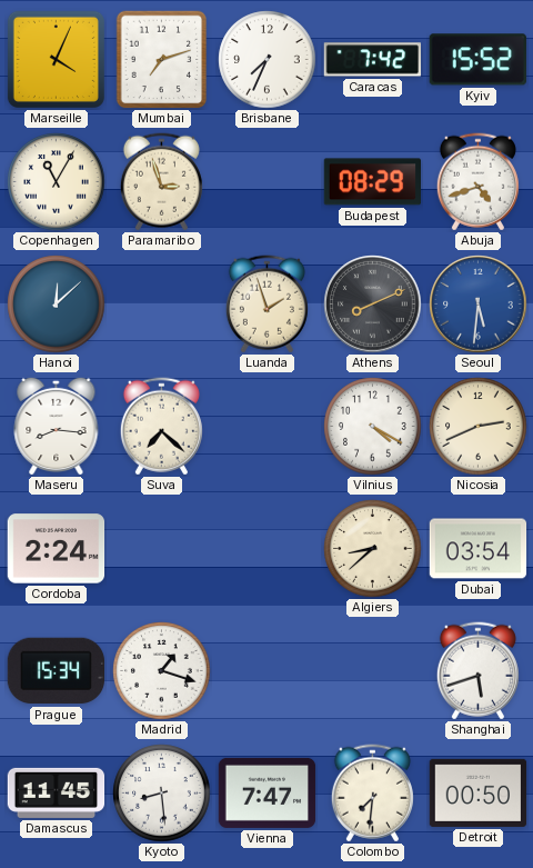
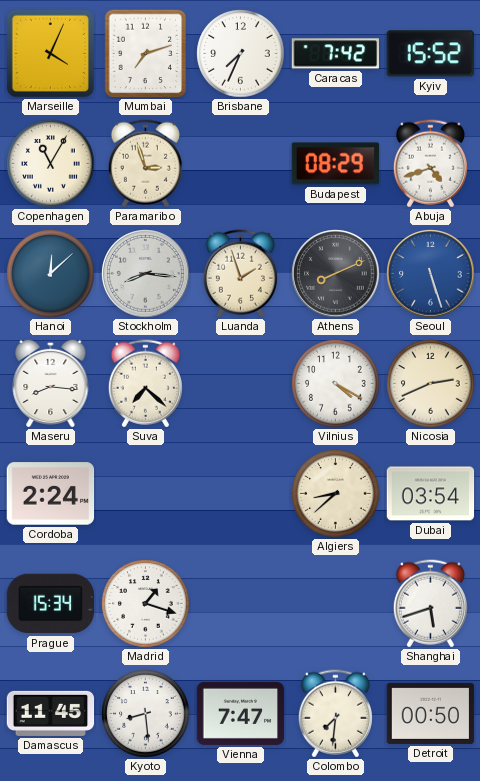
Stockholm: none -> 8:16
Seoul: 5:31 -> 5:27
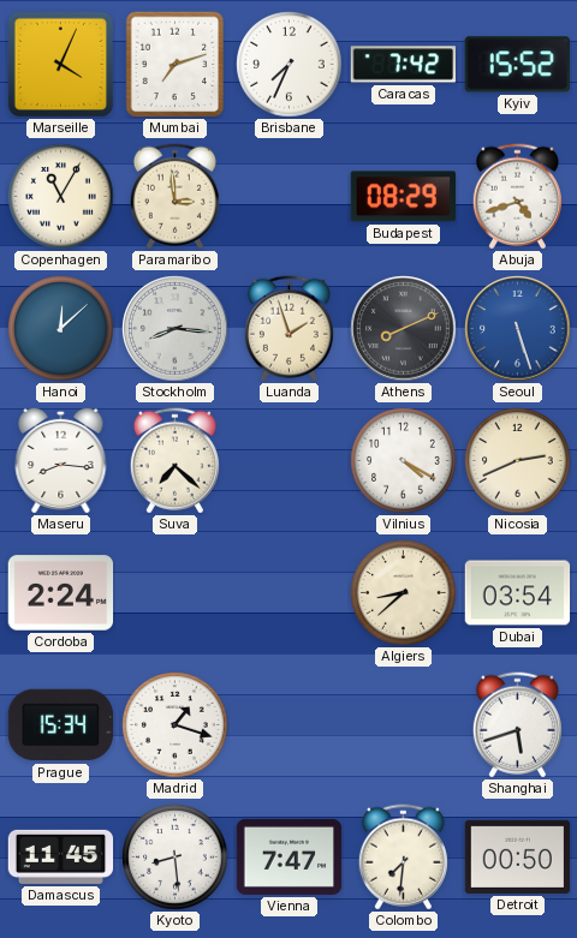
Paramaribo: 2:57 -> 2:59
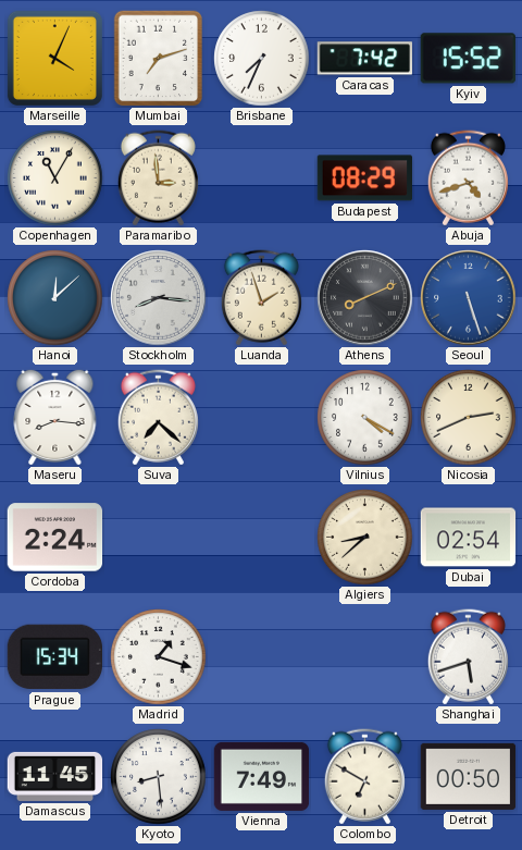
Dubai: 03:54 -> 02:54
Vienna: 7:47 -> 7:49
Colombo: 7:31 -> 6:50
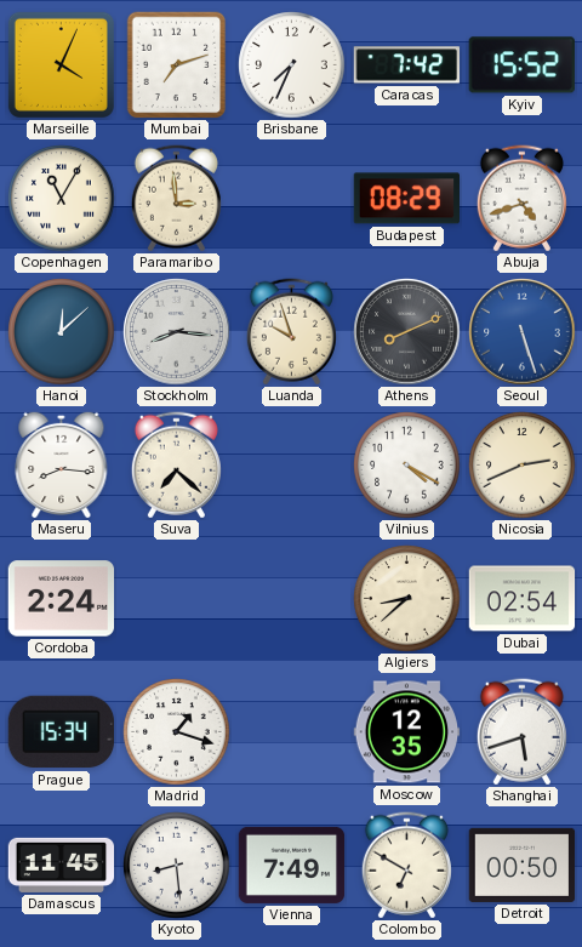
Luanda: 1:57 -> 9:57
Moscow: none -> 12:35
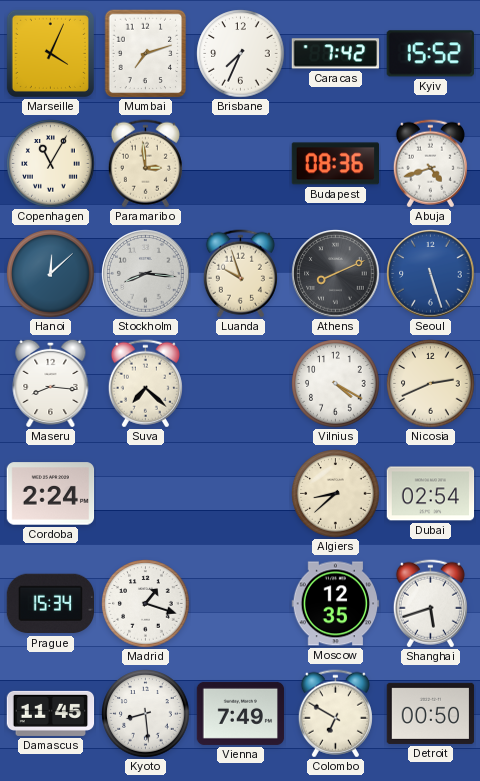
Budapest: 08:29 -> 08:36
